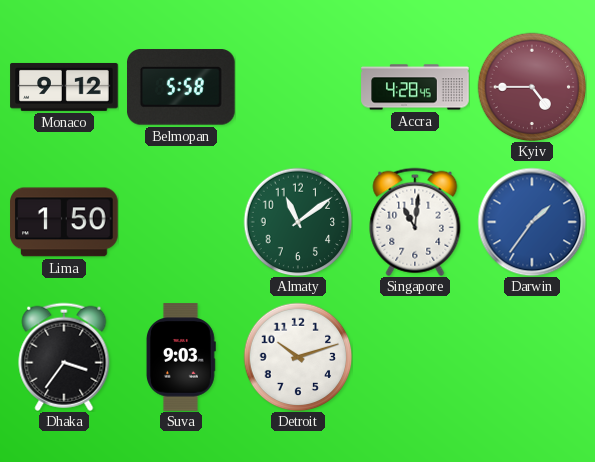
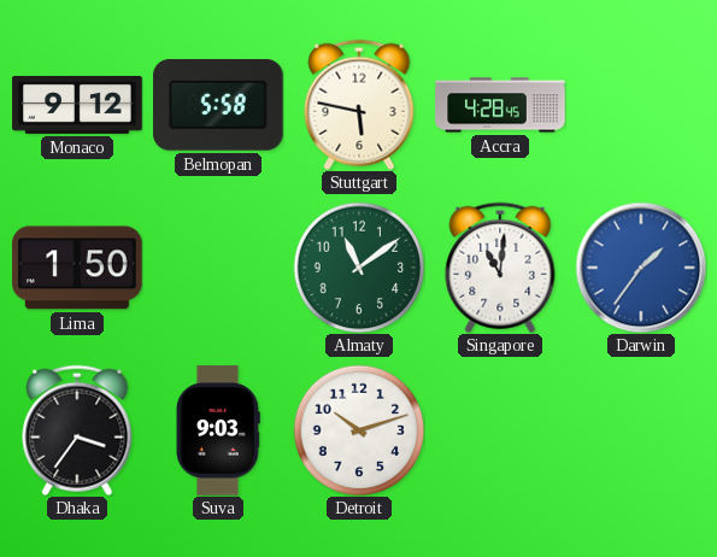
Stuttgart: none -> 5:47
Kyiv: 4:45 -> none
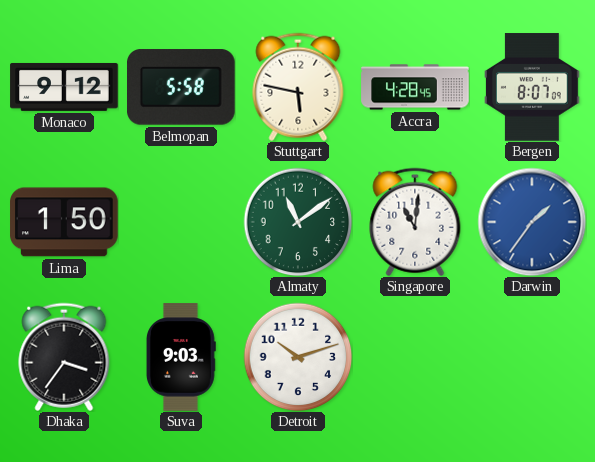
Bergen: none -> 8:07
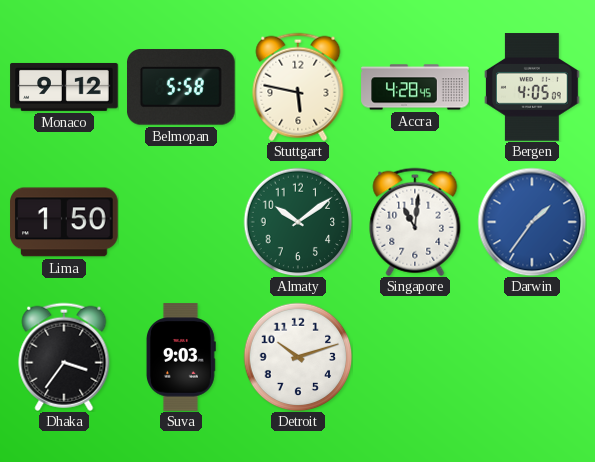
Bergen: 8:07 -> 4:05
Almaty: 11:09 -> 10:09
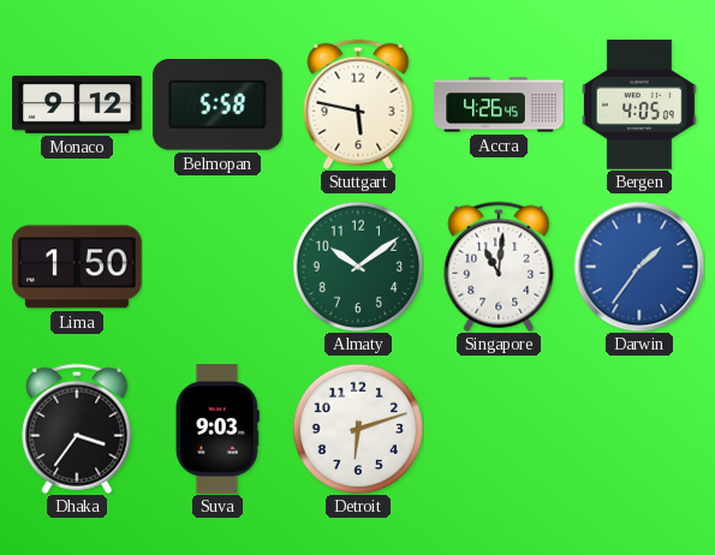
Accra: 4:28 -> 4:26
Detroit: 10:12 -> 6:12
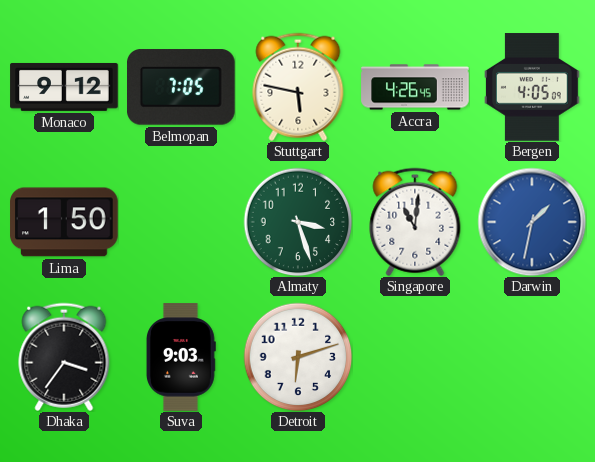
Belmopan: 5:58 -> 7:05
Almaty: 10:09 -> 3:27
Darwin: 1:36 -> 1:32
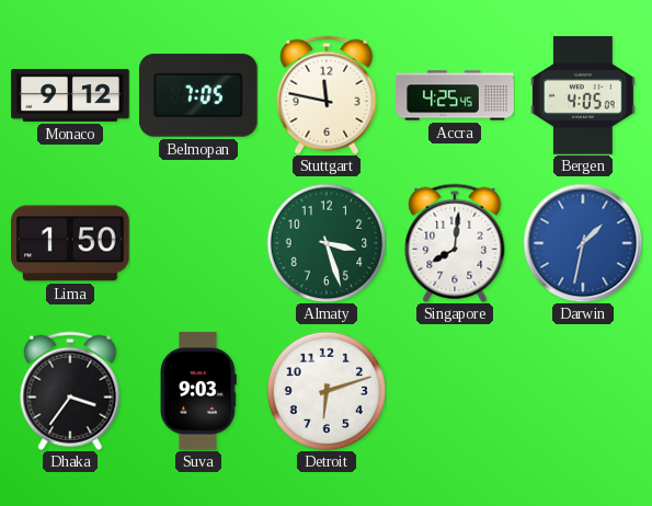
Stuttgart: 5:47 -> 11:47
Accra: 4:26 -> 4:25
Singapore: 11:01 -> 8:01
